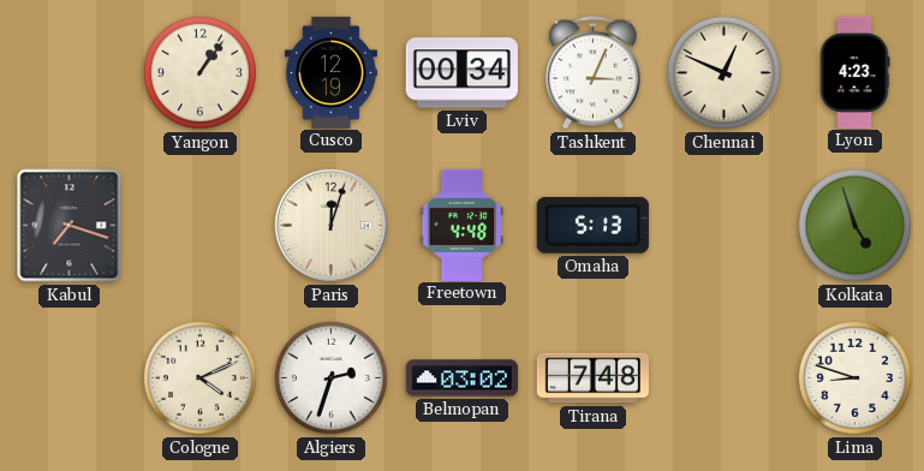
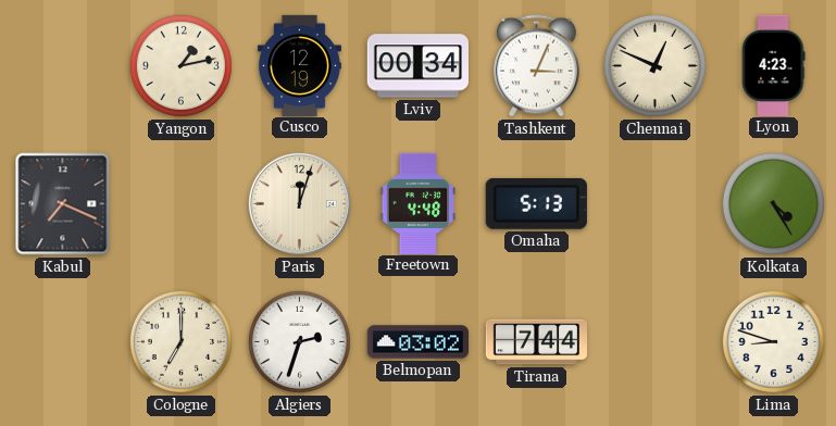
Yangon: 1:06 -> 1:13
Kabul: 7:18 -> 7:19
Kolkata: 4:57 -> 4:25
Cologne: 4:11 -> 7:00
Tirana: 7:48 -> 7:44
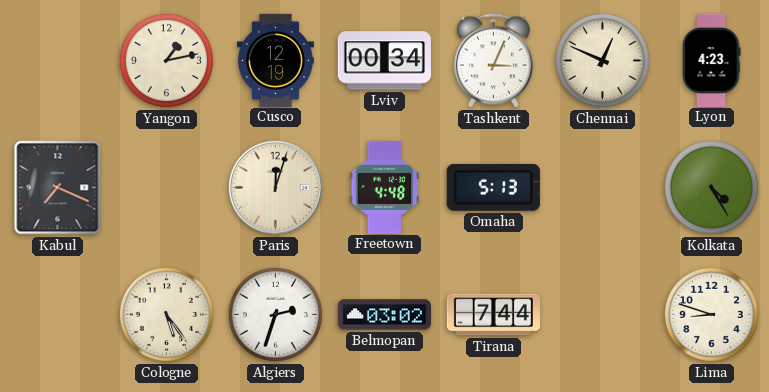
Cologne: 7:00 -> 5:24
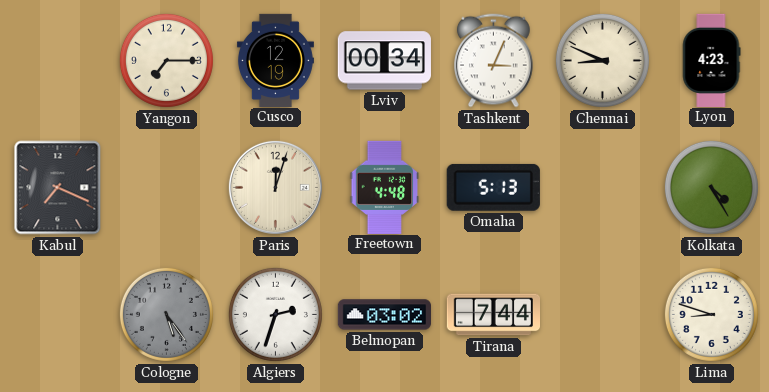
Yangon: 1:13 -> 7:15
Chennai: 12:49 -> 8:49
Cologne dial: cream -> grey
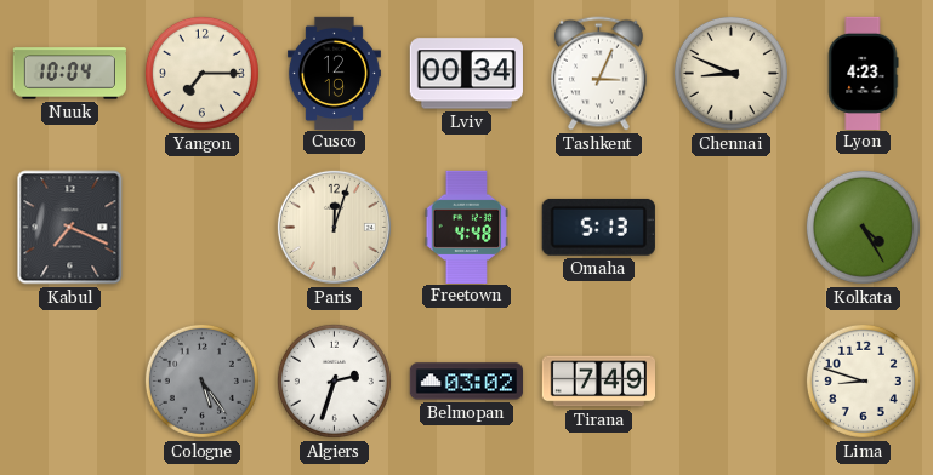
Nuuk: none -> 10:04
Tirana: 7:44 -> 7:49
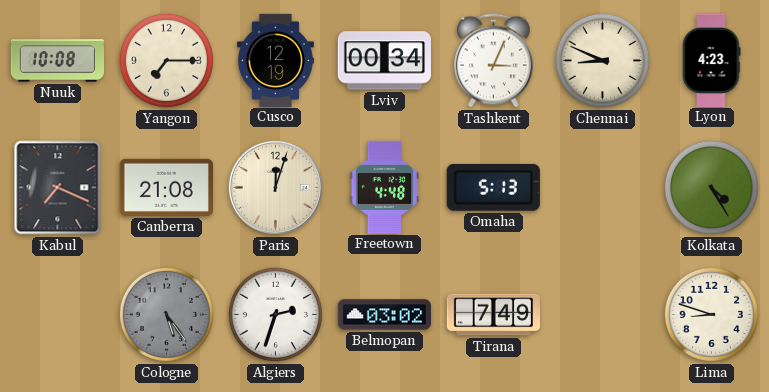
Nuuk: 10:04 -> 10:08
Canberra: none -> 21:08
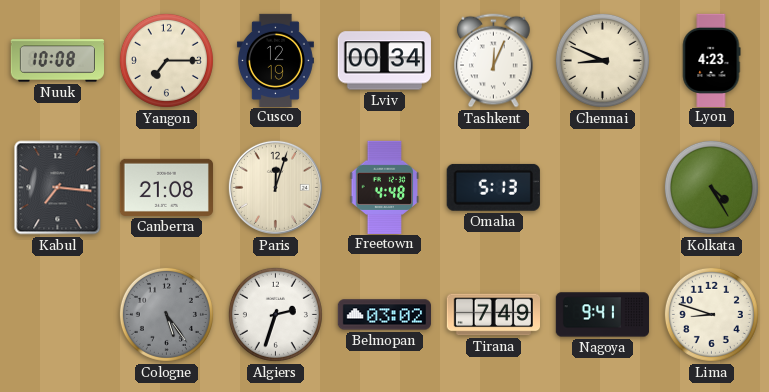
Tashkent: 3:04 -> 12:04
Kabul: 7:19 -> 7:16
Nagoya: none -> 9:41
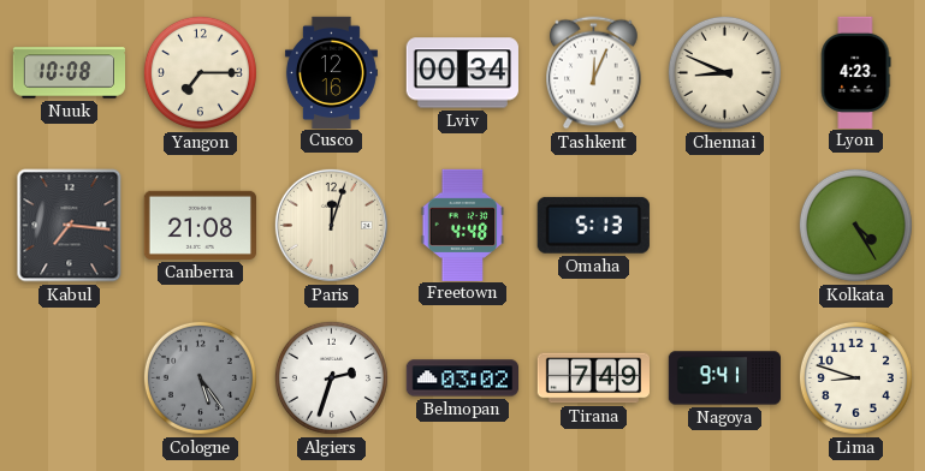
Cusco: 12:19 -> 12:16
